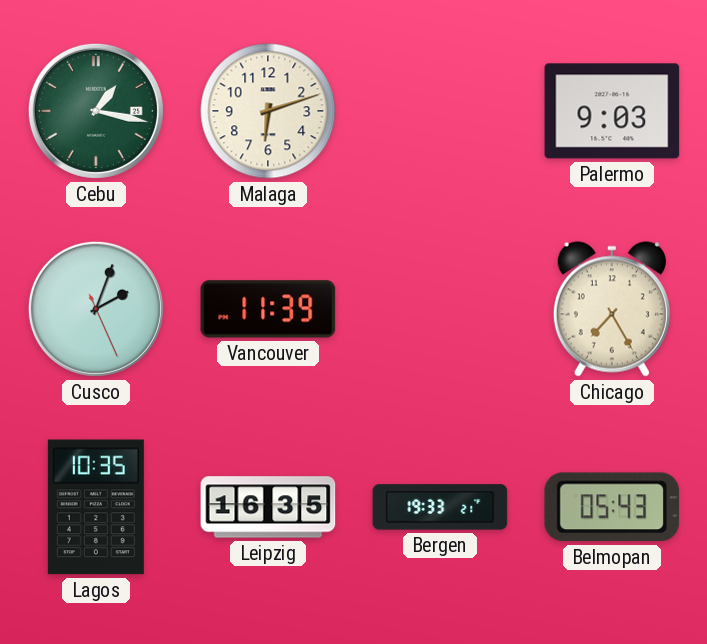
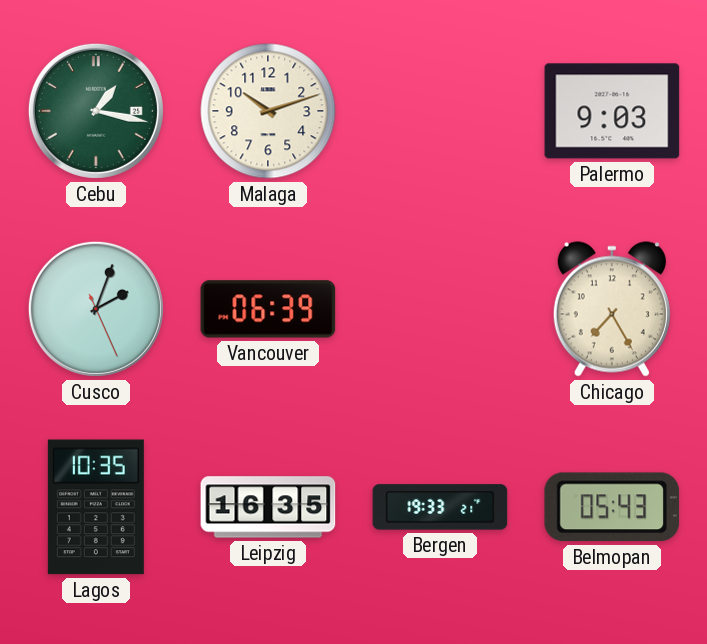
Malaga: 6:12 -> 10:12
Vancouver: 11:39 -> 06:39
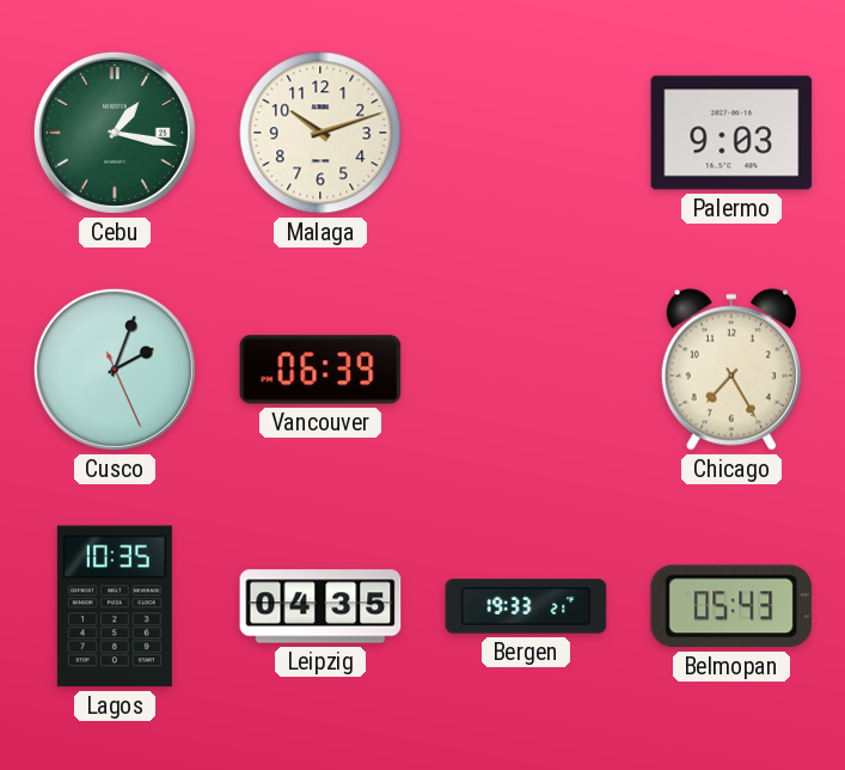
Leipzig: 16:35 -> 04:35
